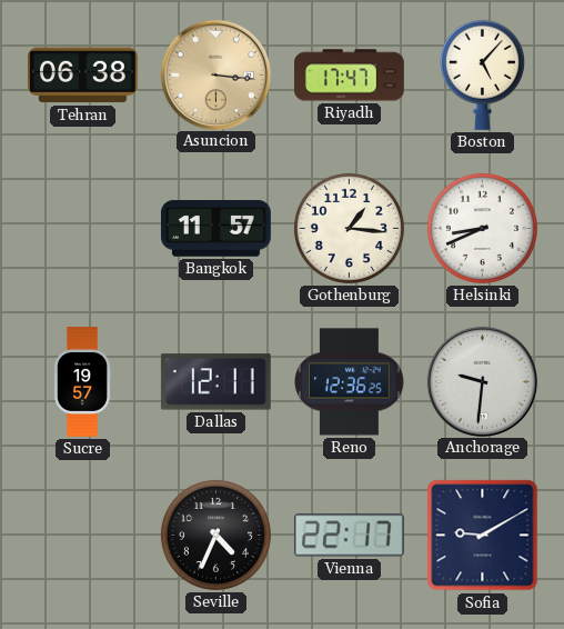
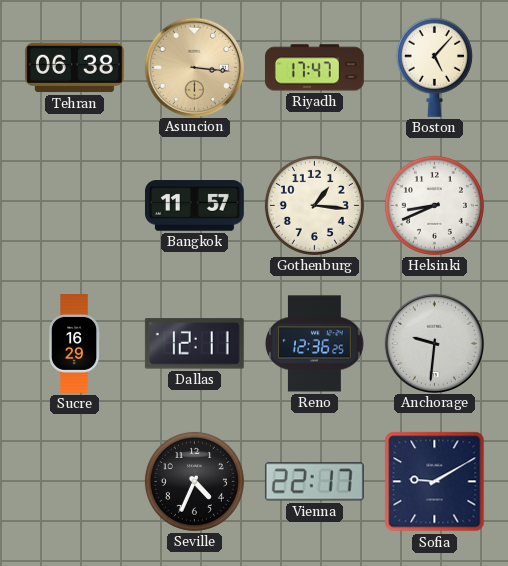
Sucre: 19:57 -> 16:29
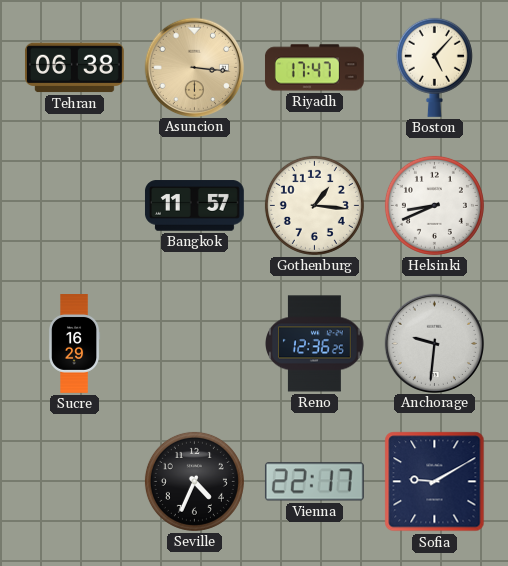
Dallas: 12:11 -> none
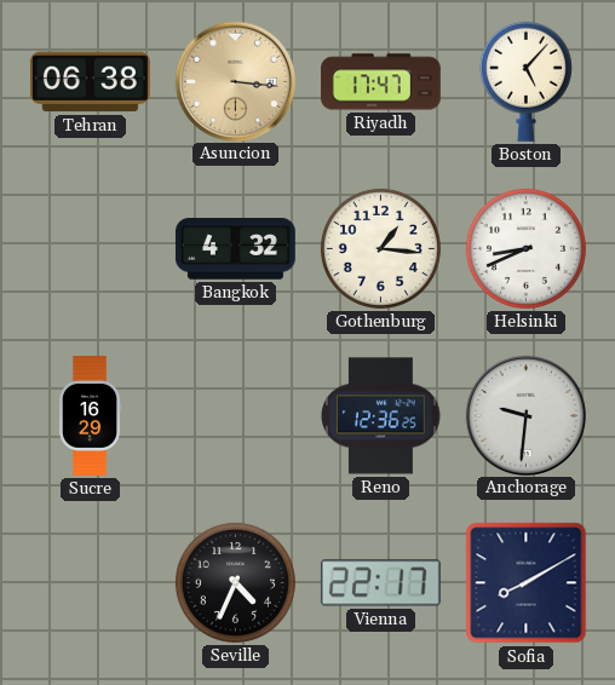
Bangkok: 11:57 -> 4:32
Sofia: 9:10 -> 8:10
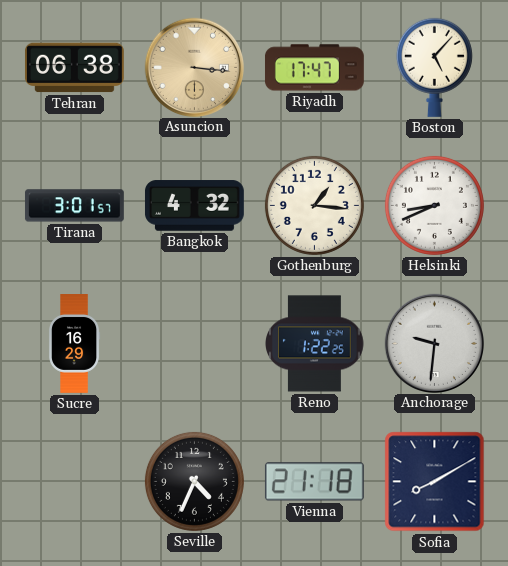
Tirana: none -> 3:01
Reno: 12:36 -> 1:22
Vienna: 22:17 -> 21:18
